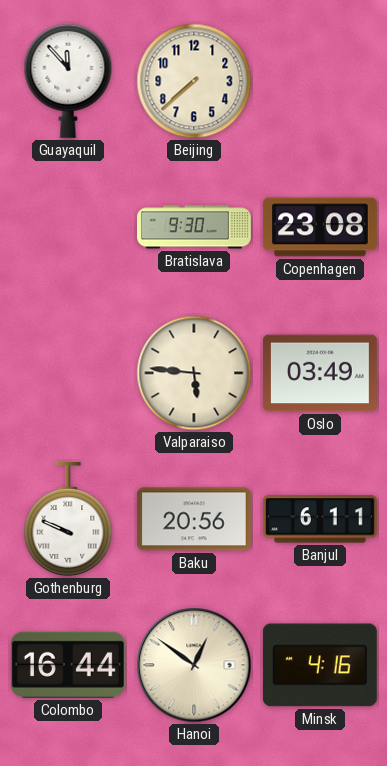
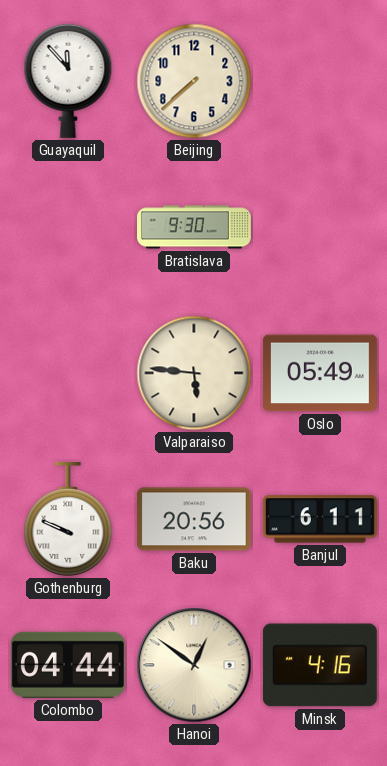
Copenhagen: 23:08 -> none
Oslo: 03:49 -> 05:49
Colombo: 16:44 -> 04:44
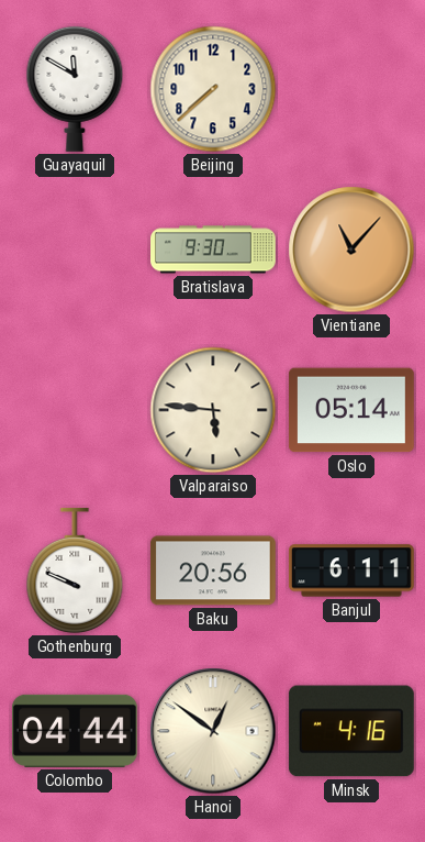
Guayaquil: 11:53 -> 11:50
Vientiane: none -> 11:07
Oslo: 05:49 -> 05:14
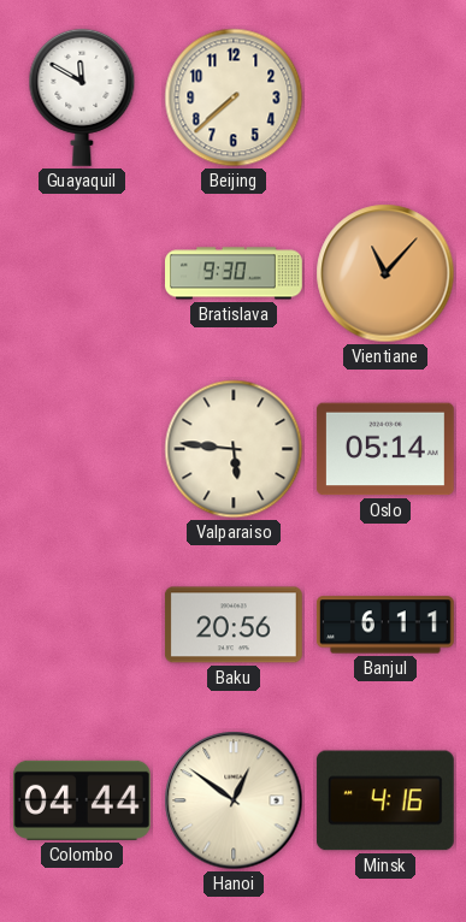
Gothenburg: 9:49 -> none
